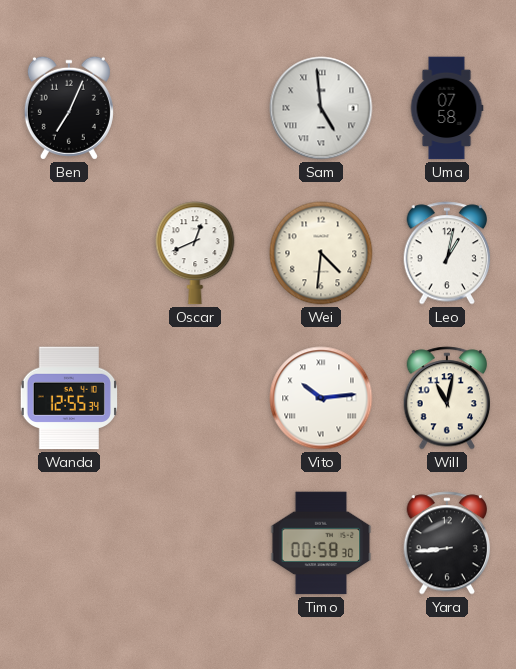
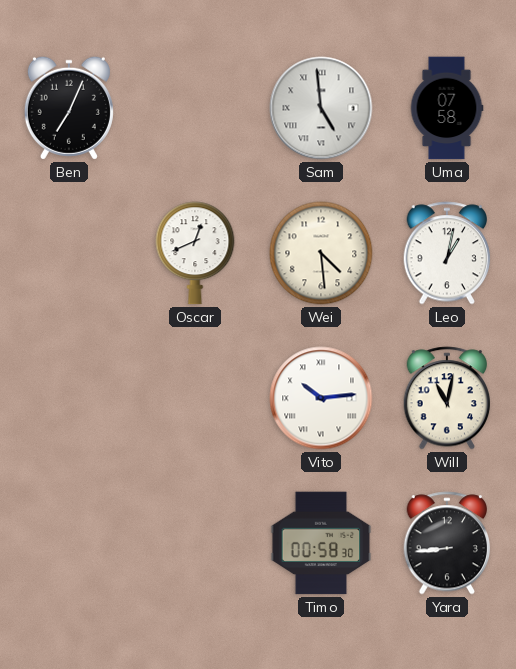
Wei: 4:31 -> 4:29
Wanda: 12:55 -> none
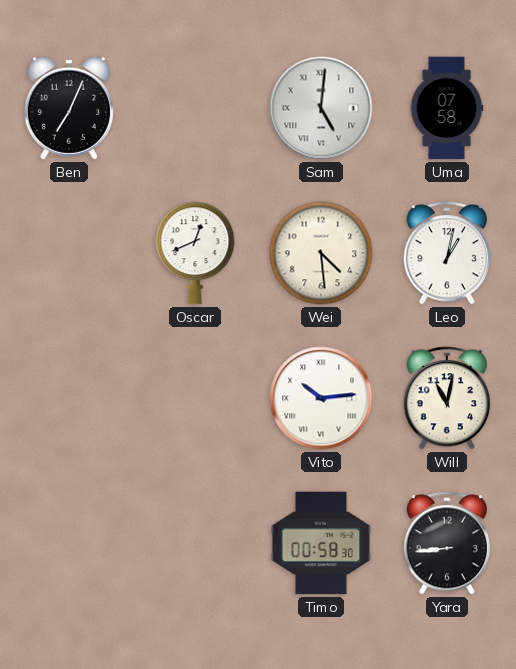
Sam: 4:59 -> 5:01
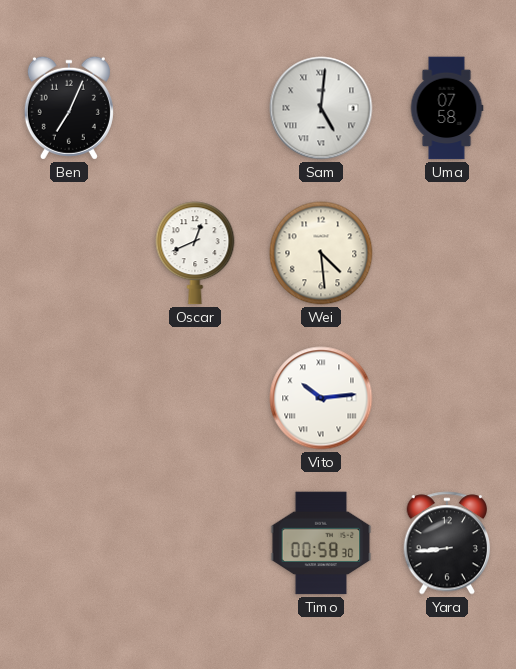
Leo: 1:02 -> none
Will: 11:02 -> none
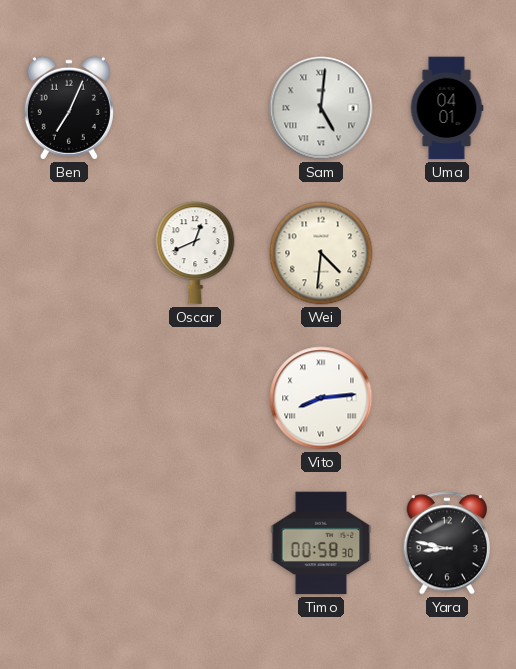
Uma: 07:58 -> 04:01
Wei: 4:29 -> 4:31
Vito: 10:14 -> 8:14
Yara: 8:44 -> 8:47
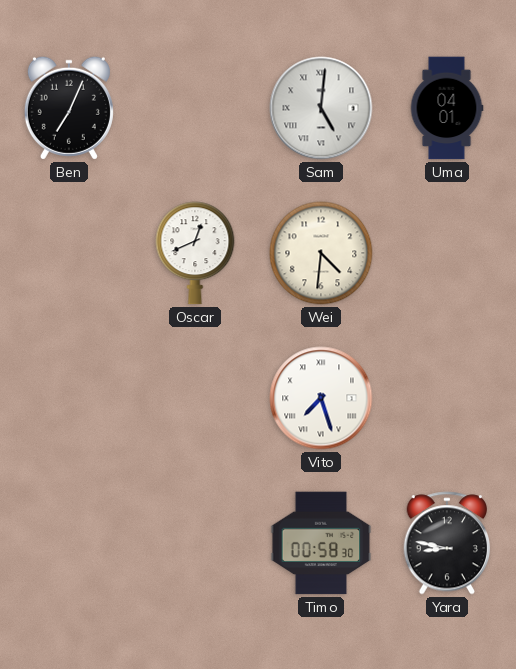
Vito: 8:14 -> 7:27
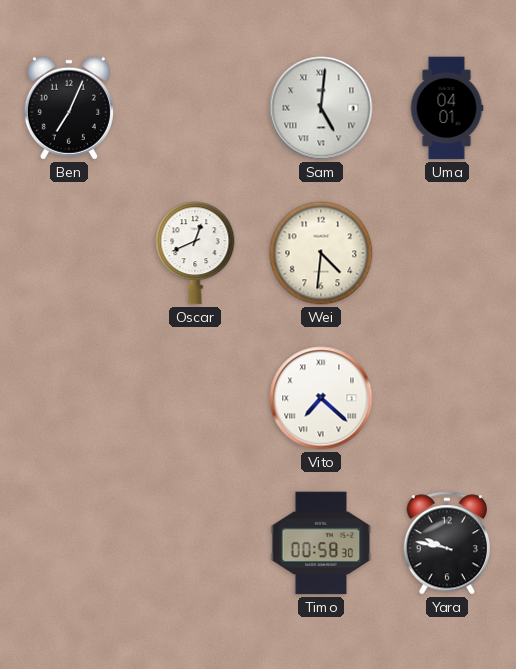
Vito: 7:27 -> 7:22
Yara: 8:47 -> 9:47
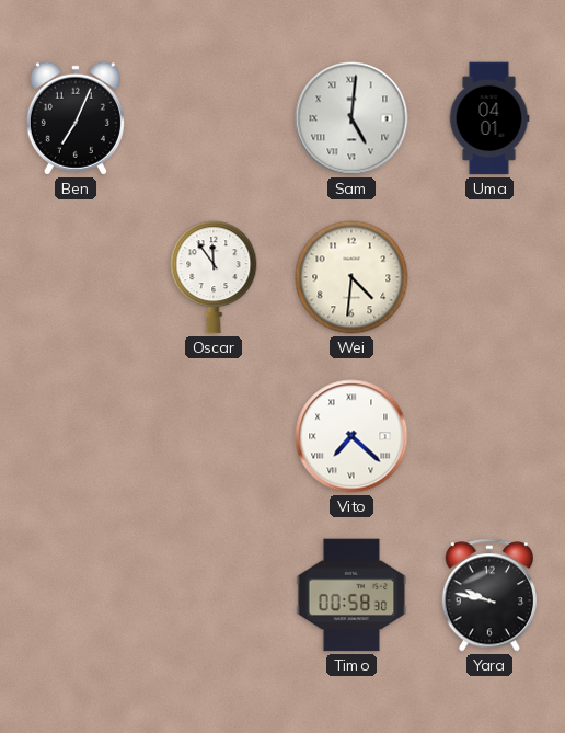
Oscar: 12:41 -> 11:54
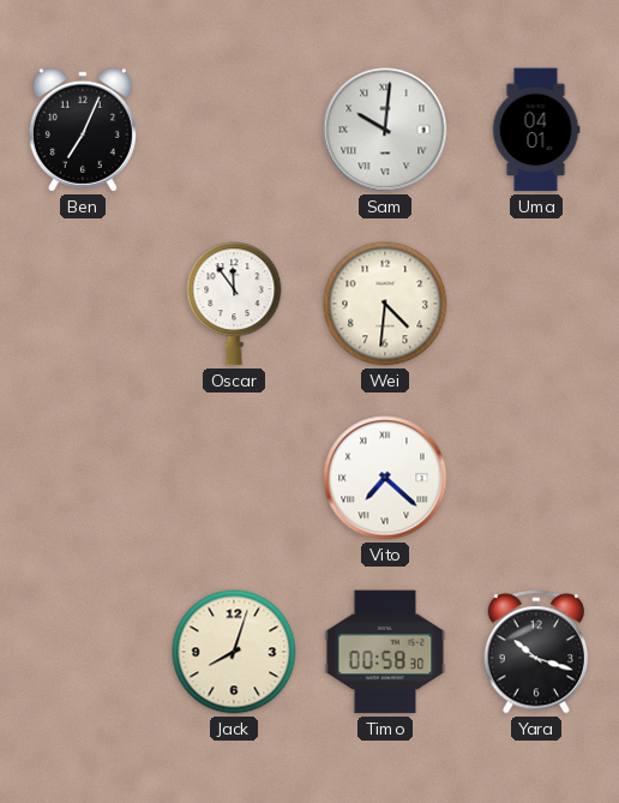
Sam: 5:01 -> 10:01
Jack: none -> 8:03
Yara: 9:47 -> 10:18
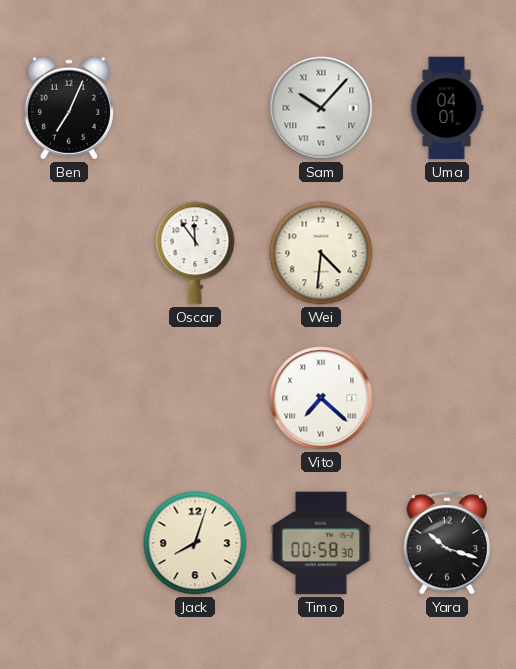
Sam: 10:01 -> 10:07
